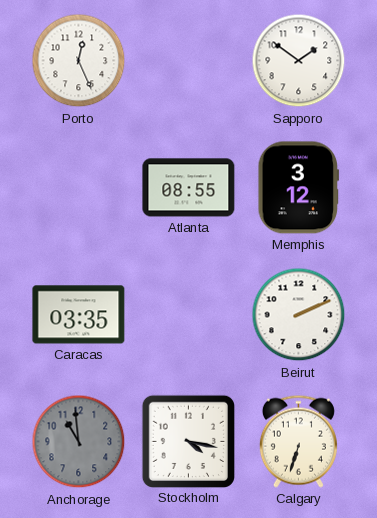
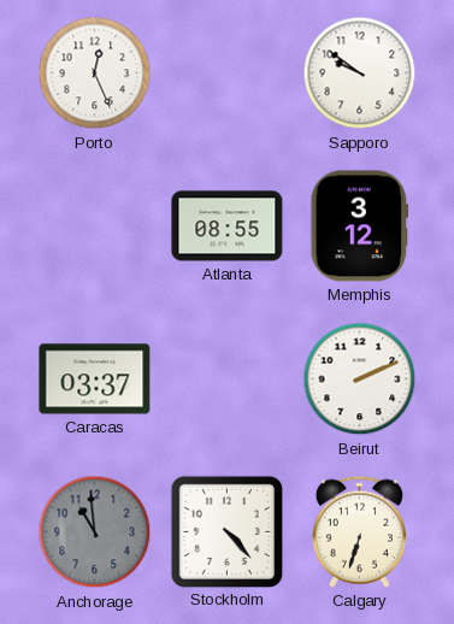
Sapporo: 1:51 -> 9:51
Caracas: 03:35 -> 03:37
Stockholm: 4:17 -> 4:23
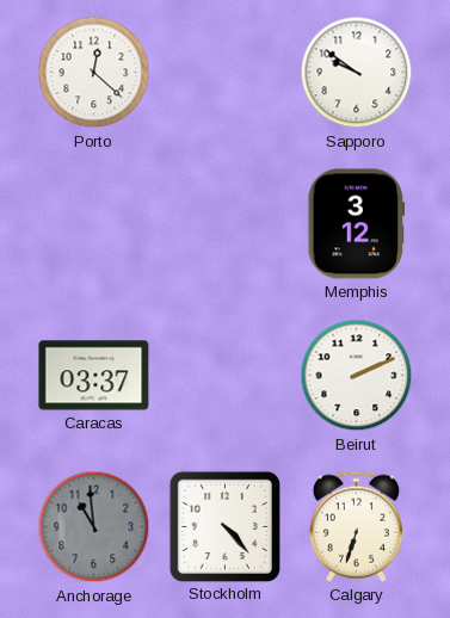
Porto: 12:26 -> 12:22
Atlanta: 08:55 -> none
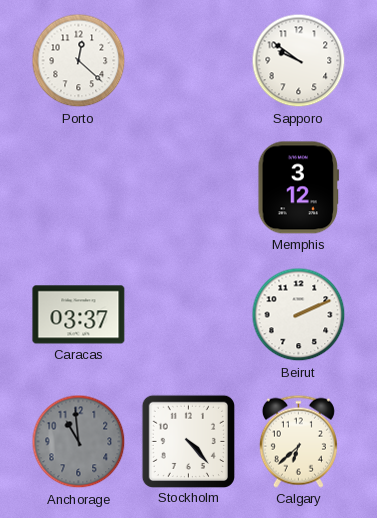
Calgary: 6:33 -> 6:38
